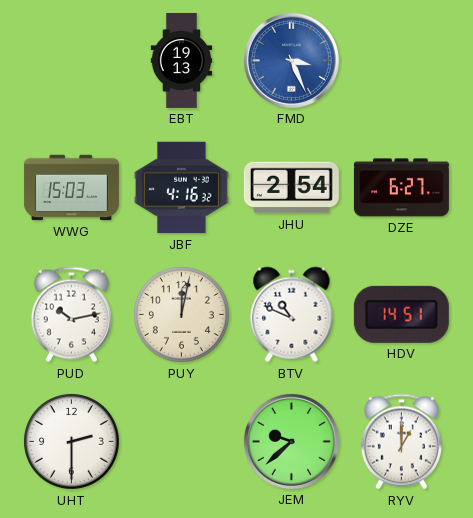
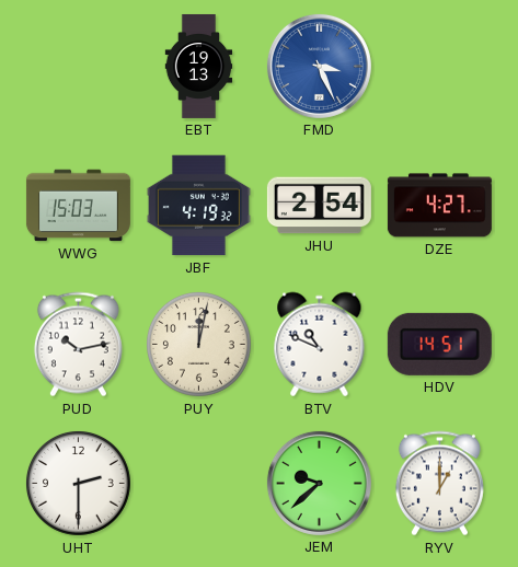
JBF: 4:16 -> 4:19
DZE: 6:27 -> 4:27
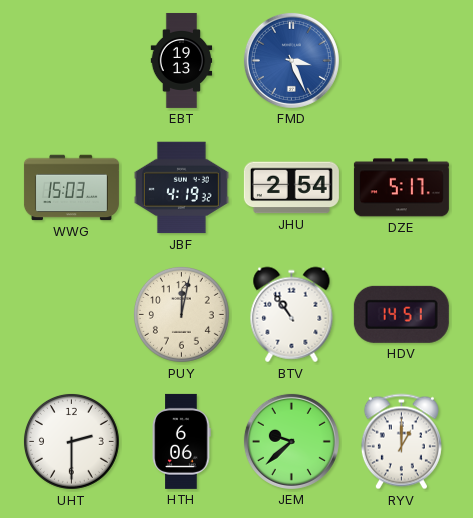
DZE: 4:27 -> 5:17
PUD: 10:13 -> none
BTV: 10:49 -> 10:54
HTH: none -> 6:06
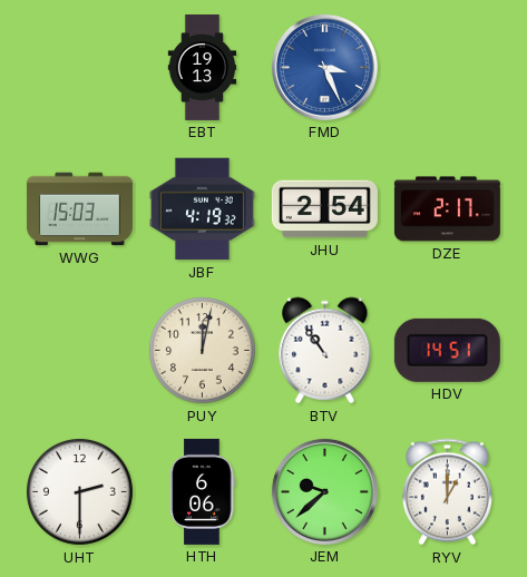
DZE: 5:17 -> 2:17
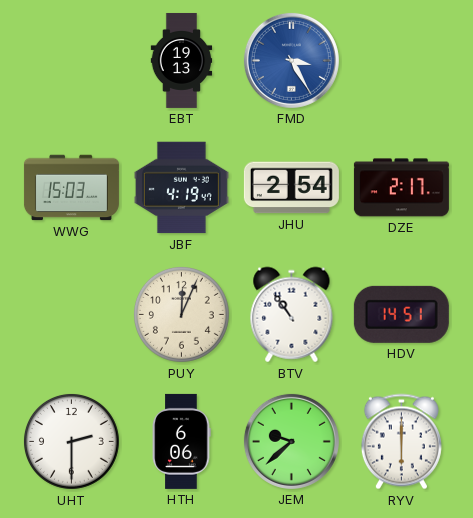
FMD: 3:26 -> 3:25
JBF: 4:19:32 -> 4:19:47
PUY: 12:02 -> 12:04
RYV: 1:00 -> 6:00
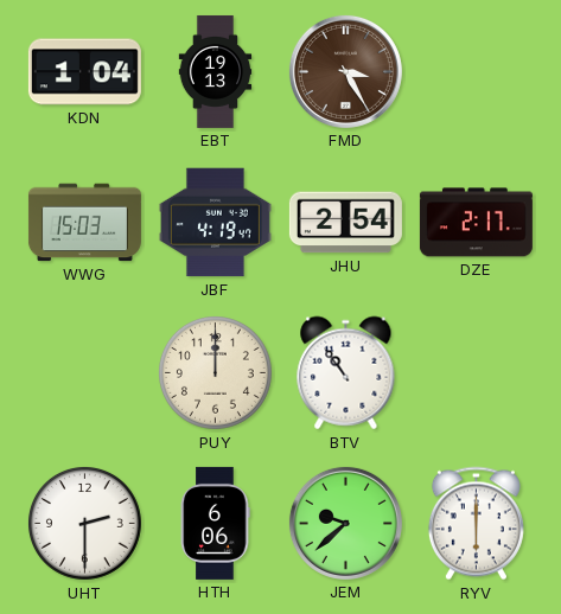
KDN: none -> 1:04
FMD dial: blue -> brown
PUY: 12:04 -> 12:00
HDV: 14:51 -> none
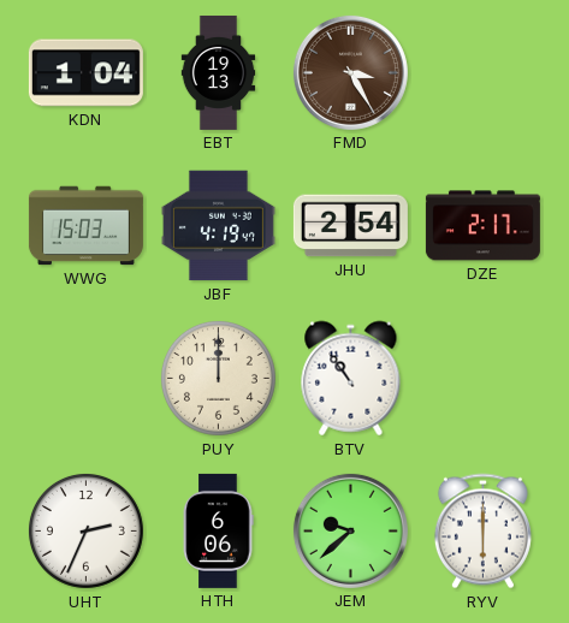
UHT: 2:30 -> 2:34
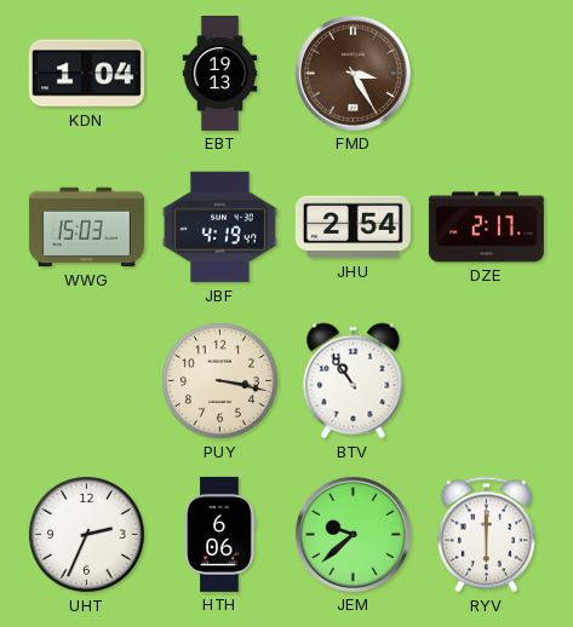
PUY: 12:00 -> 3:17
